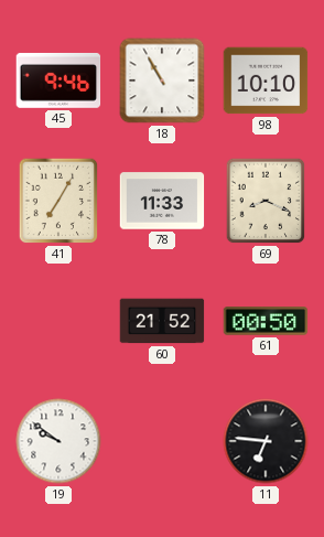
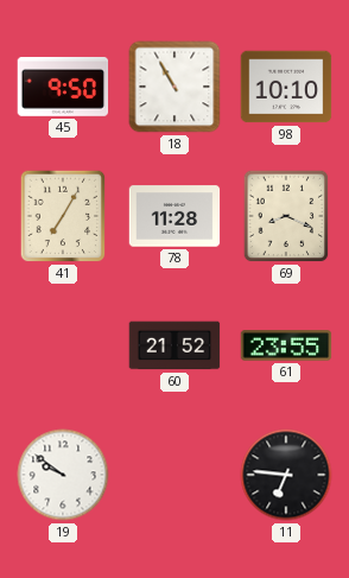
45: 9:46 -> 9:50
78: 11:33 -> 11:28
61: 00:50 -> 23:55
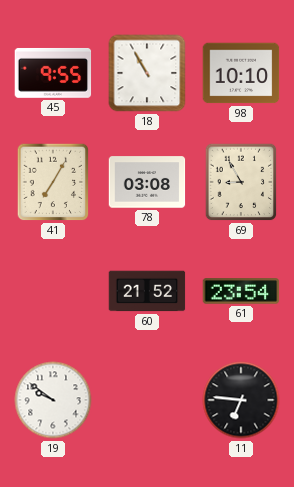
45: 9:50 -> 9:55
78: 11:28 -> 03:08
69: 8:19 -> 8:55
61: 23:55 -> 23:54
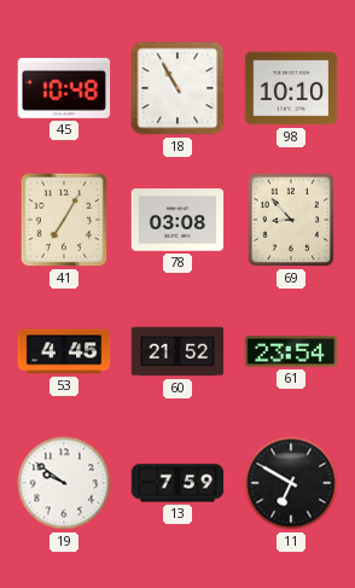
45: 9:55 -> 10:48
69: 8:55 -> 8:53
53: none -> 4:45
13: none -> 7:59
11: 6:46 -> 6:50
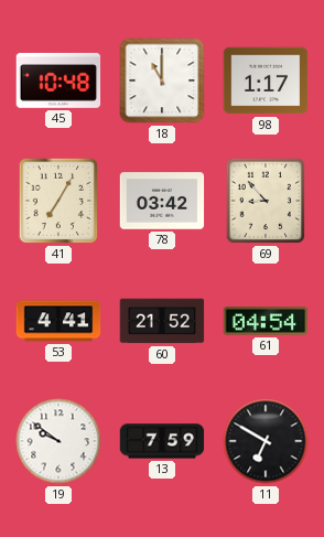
18: 10:55 -> 11:00
98: 10:10 -> 1:17
78: 03:08 -> 03:42
53: 4:45 -> 4:41
61: 23:54 -> 04:54
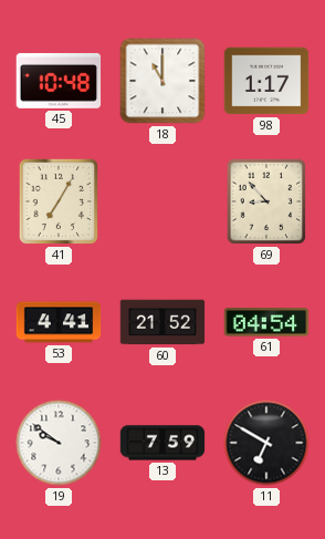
78: 03:42 -> none
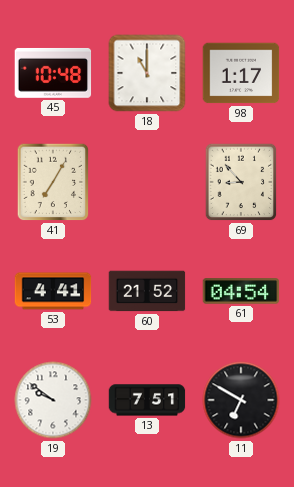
13: 7:59 -> 7:51
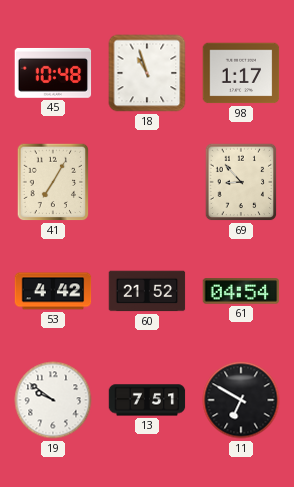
18: 11:00 -> 10:57
53: 4:41 -> 4:42
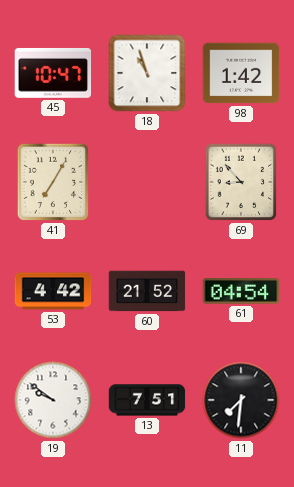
45: 10:48 -> 10:47
98: 1:17 -> 1:42
11: 6:50 -> 7:31
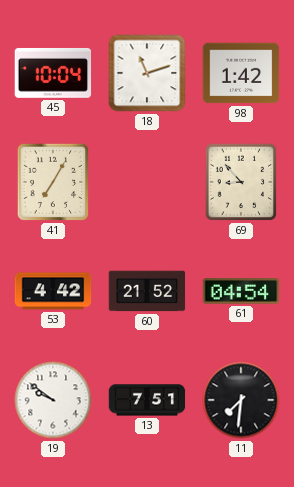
45: 10:47 -> 10:04
18: 10:57 -> 11:12
